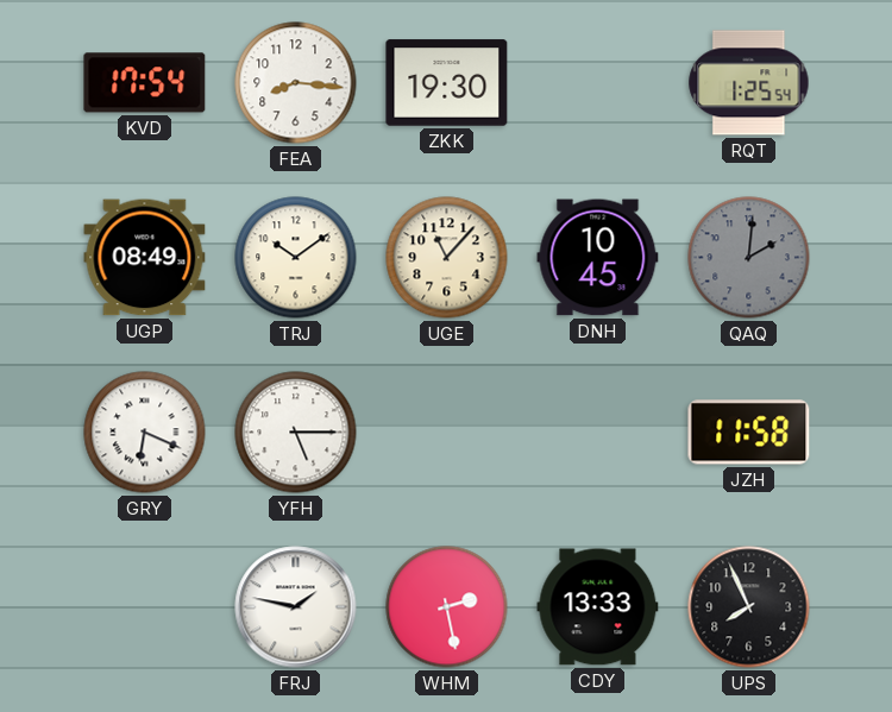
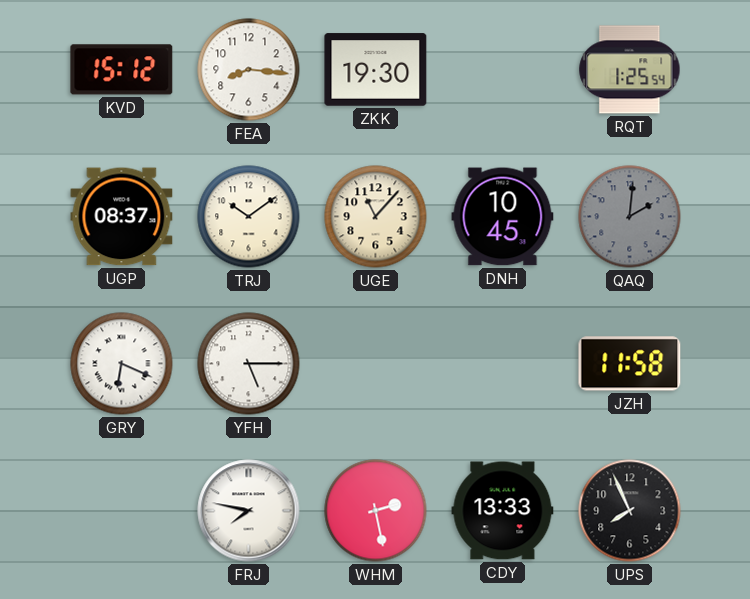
KVD: 17:54 -> 15:12
UGP: 08:49 -> 08:37
FRJ: 1:47 -> 7:47
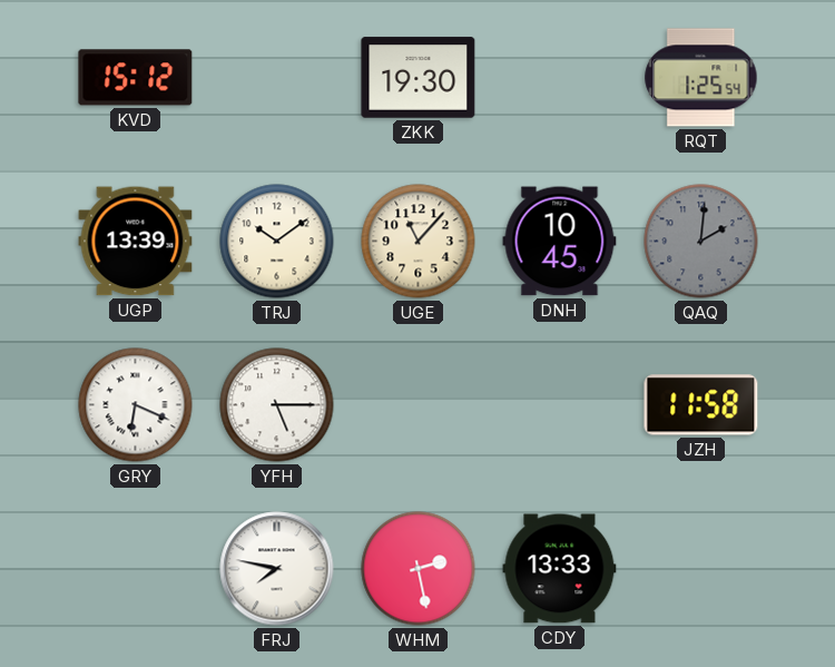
FEA: 8:16 -> none
UGP: 08:37 -> 13:39
UPS: 7:56 -> none
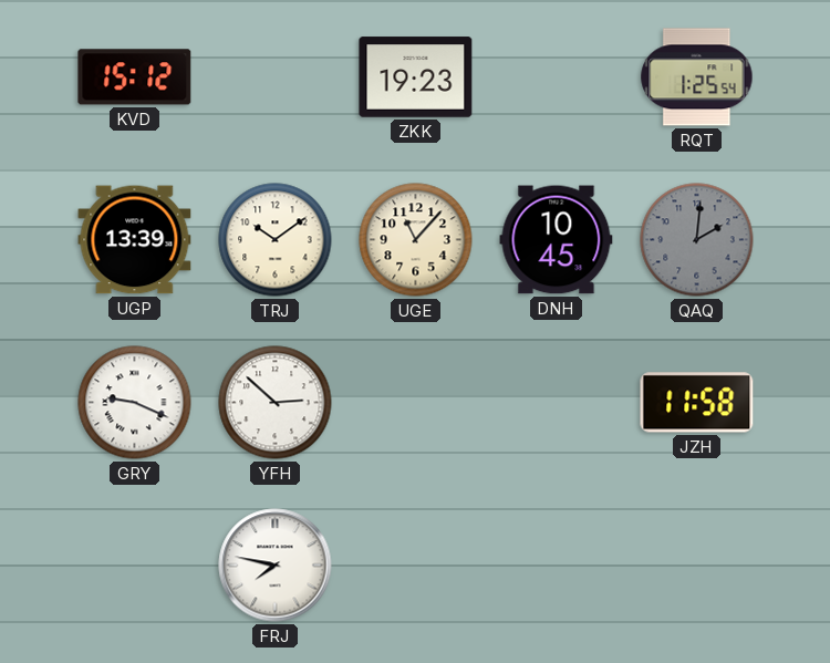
ZKK: 19:30 -> 19:23
GRY: 6:19 -> 9:19
YFH: 5:15 -> 2:52
WHM: 2:28 -> none
CDY: 13:33 -> none
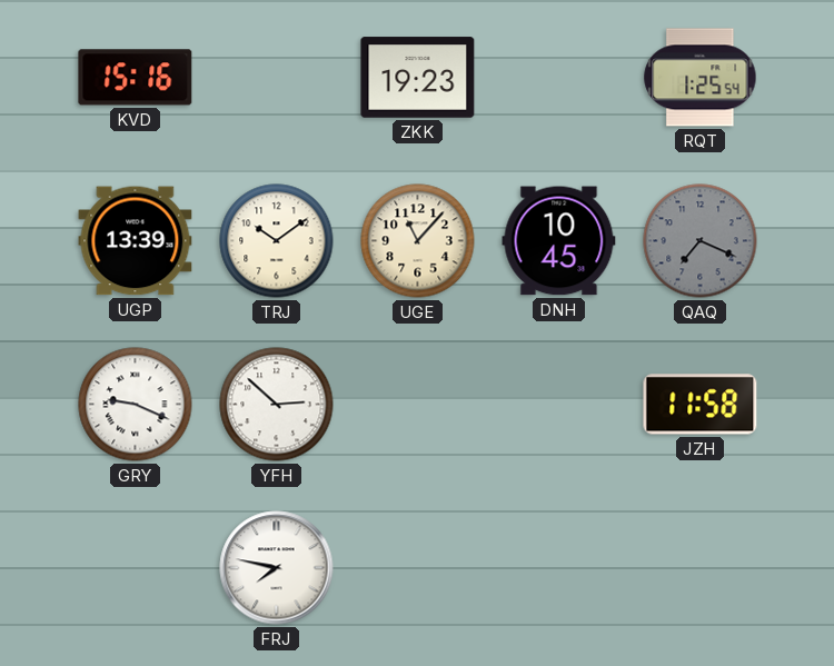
KVD: 15:12 -> 15:16
QAQ: 2:01 -> 7:19
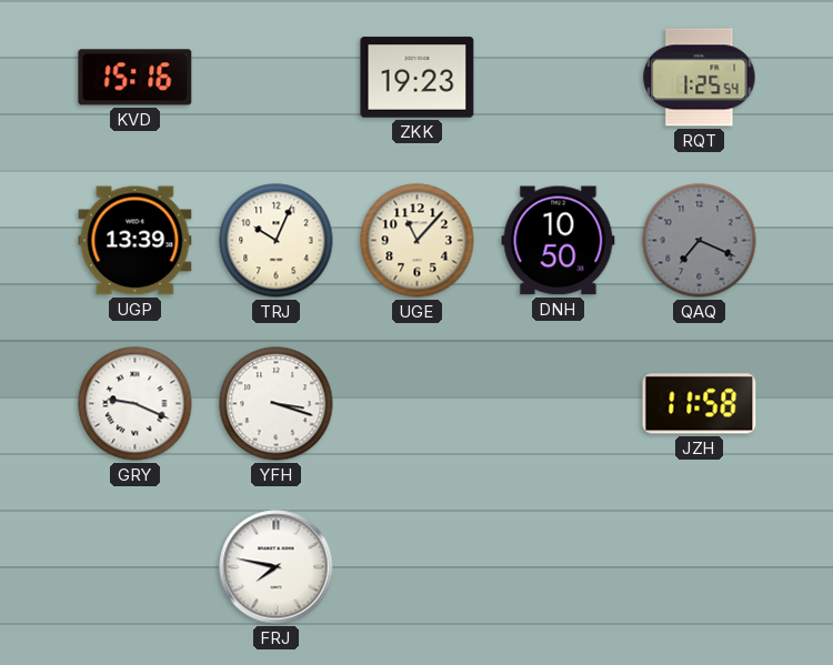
TRJ: 10:09 -> 10:04
DNH: 10:45 -> 10:50
YFH: 2:52 -> 3:18
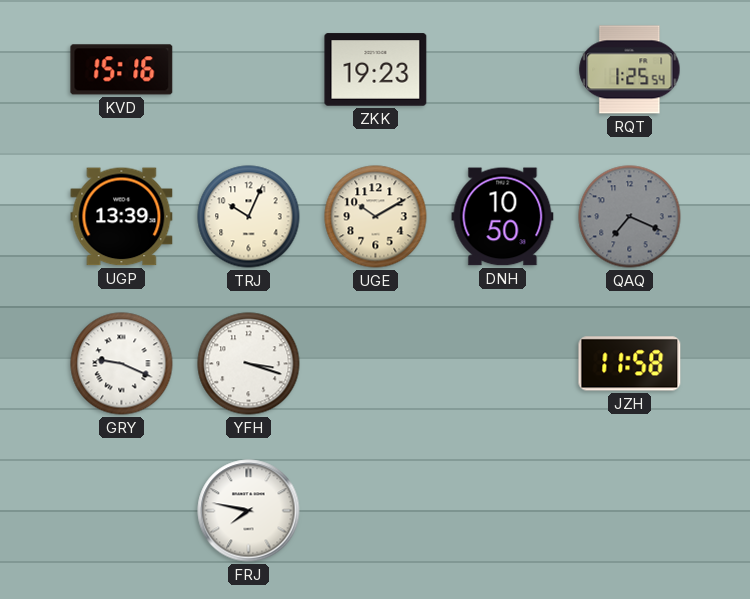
UGE: 11:07 -> 10:10
